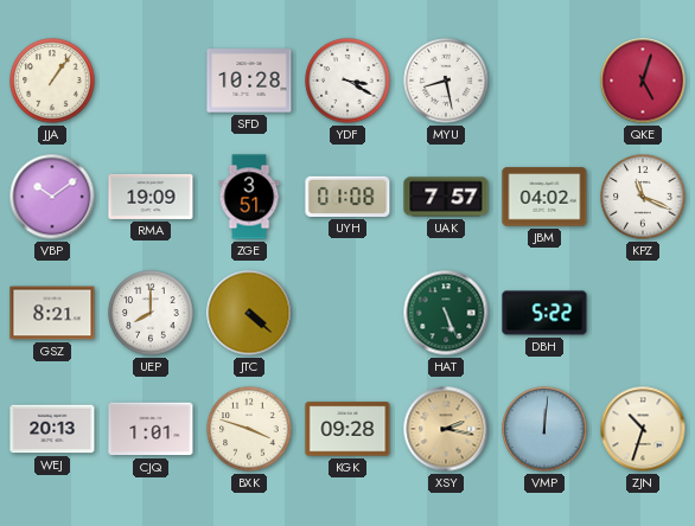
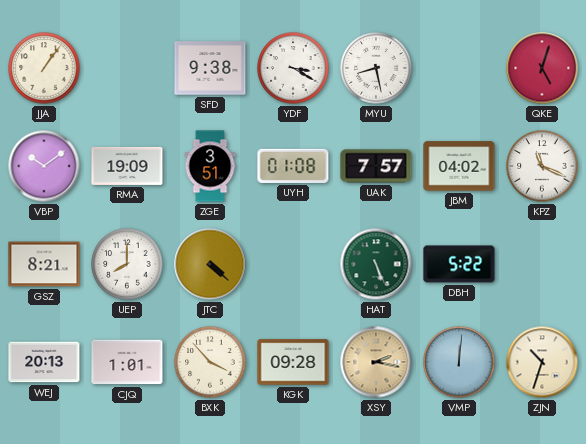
SFD: 10:28 -> 9:38
BXK: 3:48 -> 3:53
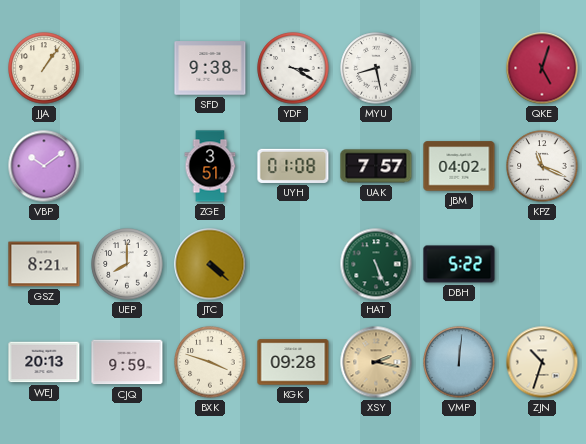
RMA: 19:09 -> none
CJQ: 1:01 -> 9:59
BXK: 3:53 -> 3:48
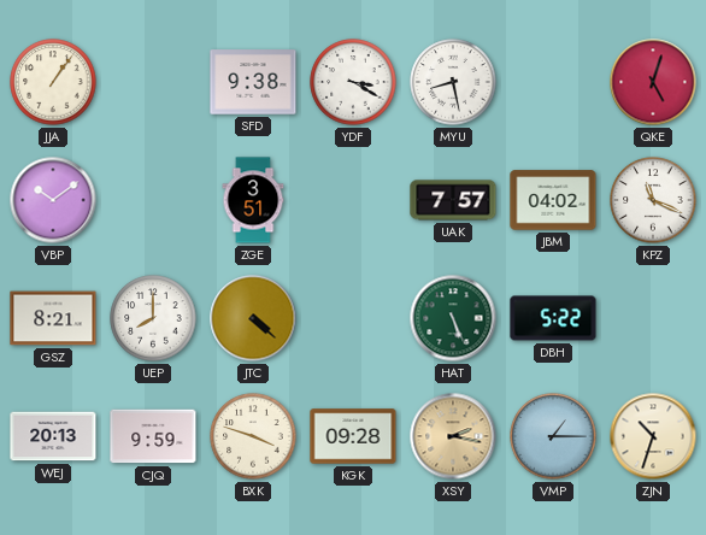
UYH: 01:08 -> none
VMP: 12:01 -> 1:15
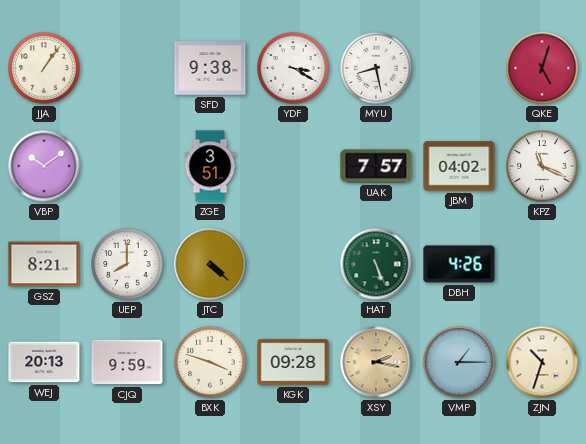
DBH: 5:22 -> 4:26
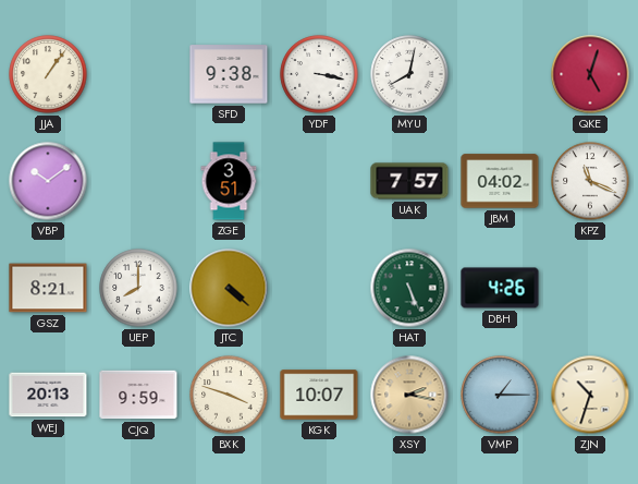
YDF: 3:20 -> 3:17
MYU: 8:28 -> 8:02
KGK: 09:28 -> 10:07
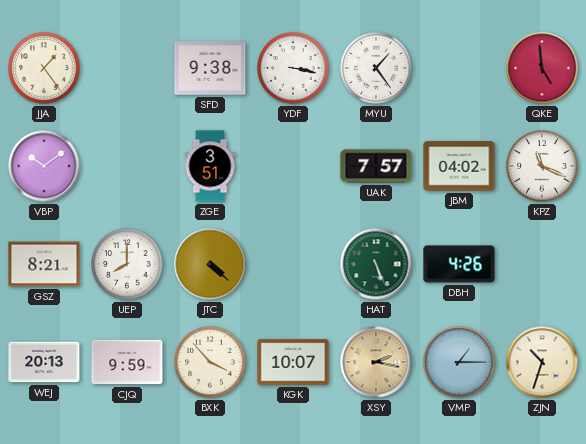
JJA: 1:06 -> 1:24
MYU: 8:02 -> 1:24
QKE: 5:03 -> 4:59
BXK: 3:48 -> 3:53
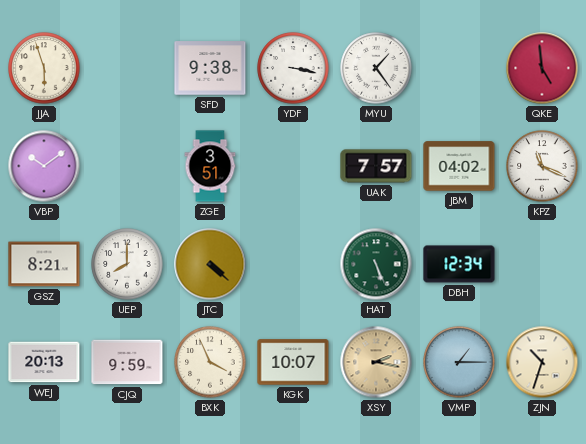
JJA: 1:24 -> 5:57
DBH: 4:26 -> 12:34
BXK: 3:53 -> 3:56
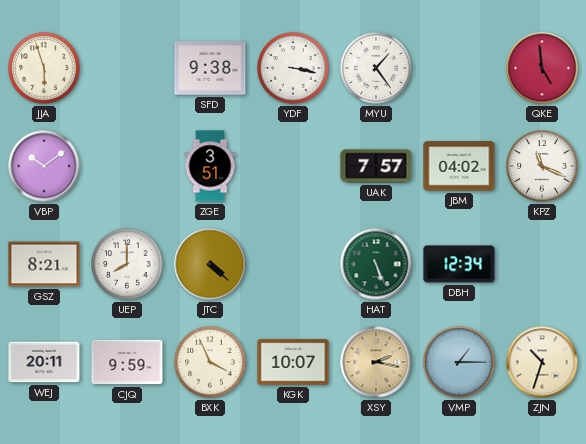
WEJ: 20:13 -> 20:11
